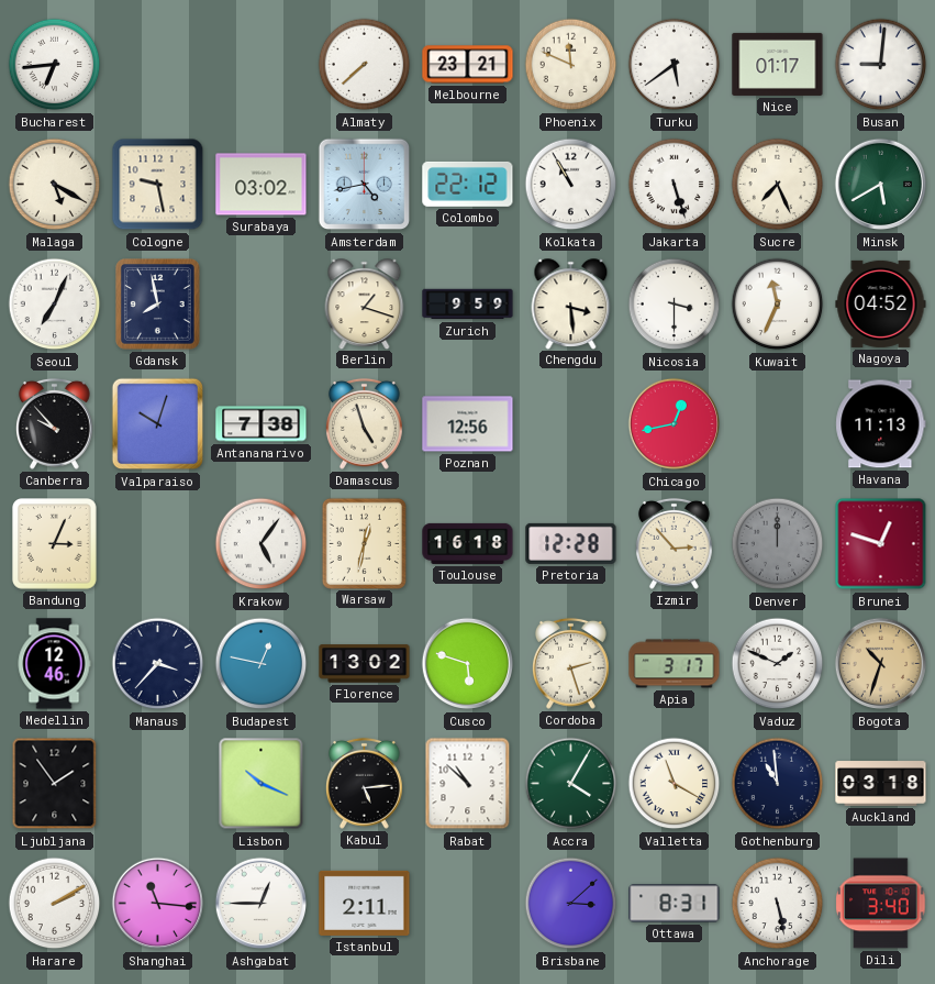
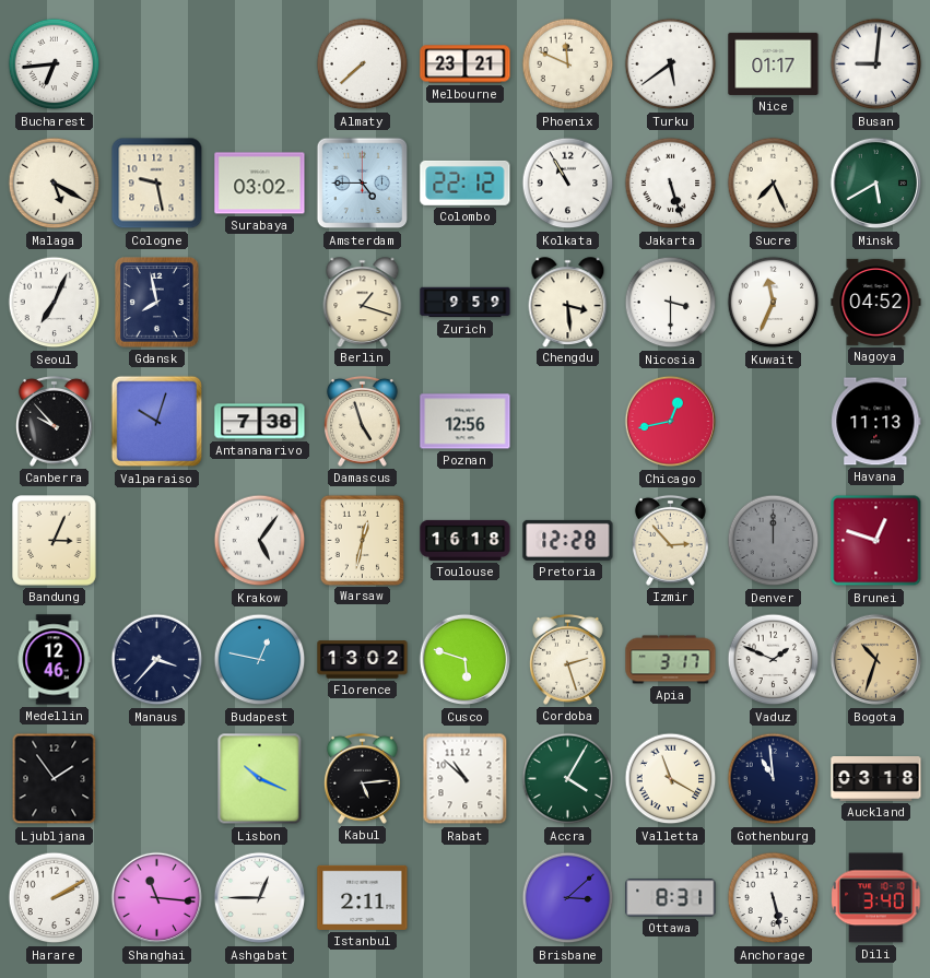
Amsterdam: 4:43 -> 4:45
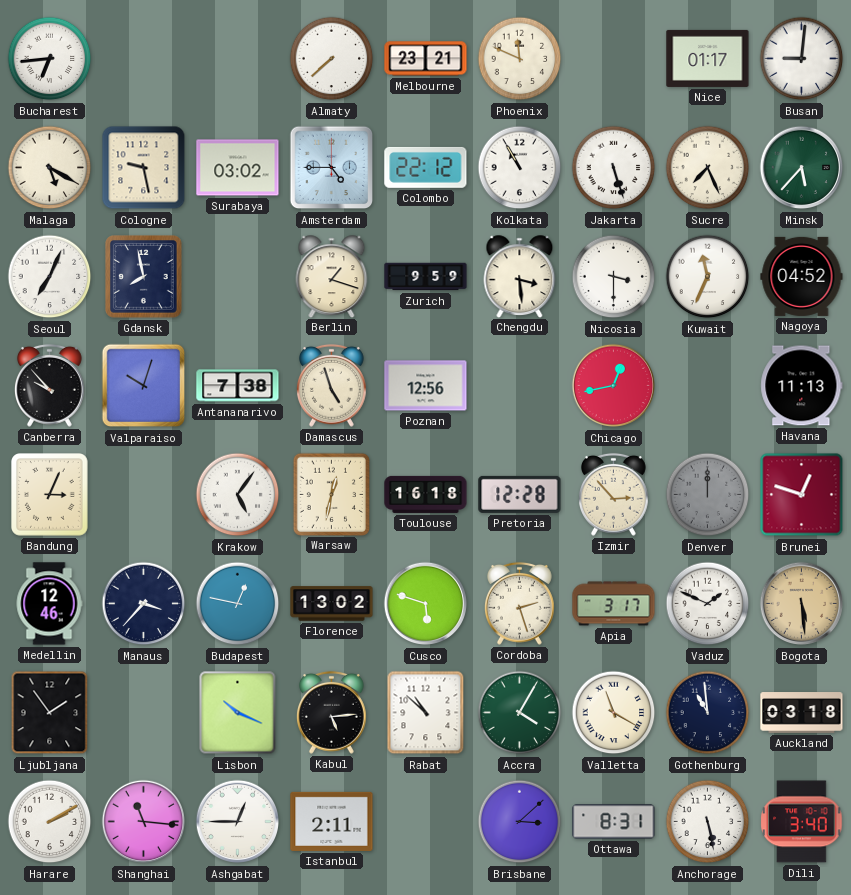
Turku: 5:39 -> none
Minsk: 5:40 -> 5:37
Bogota: 10:33 -> 5:29
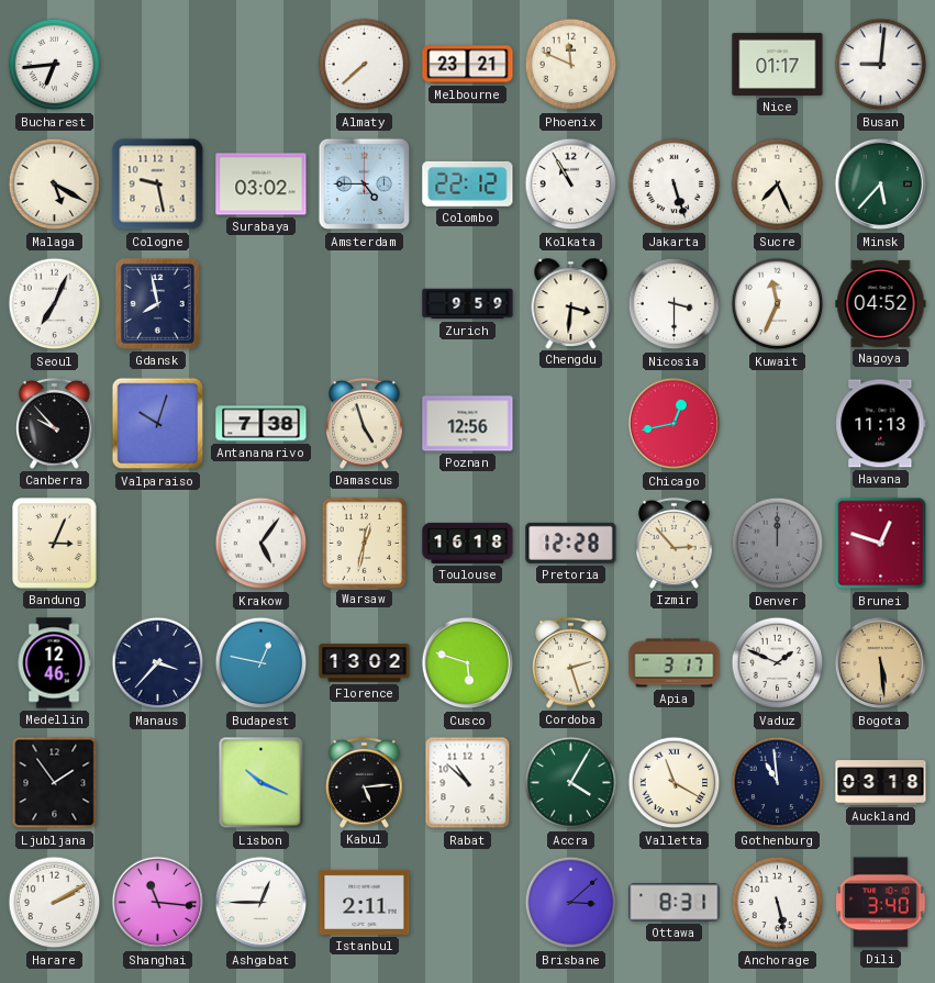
Berlin: 1:18 -> none
Chengdu: 3:29 -> 3:31
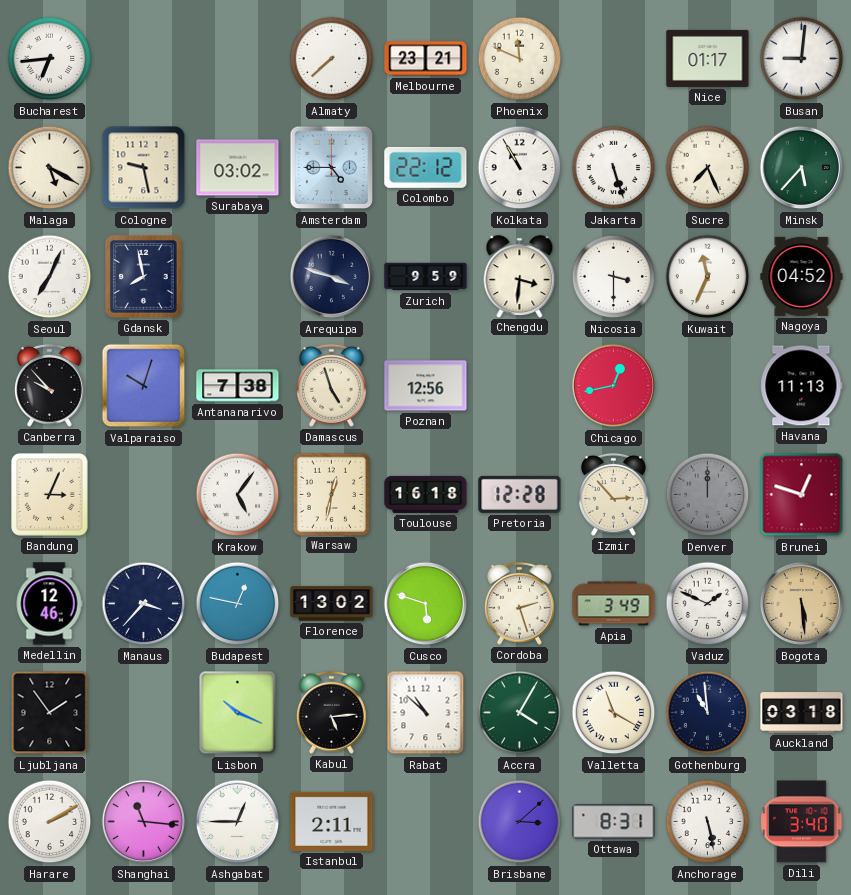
Arequipa: none -> 3:48
Apia: 3:17 -> 3:49
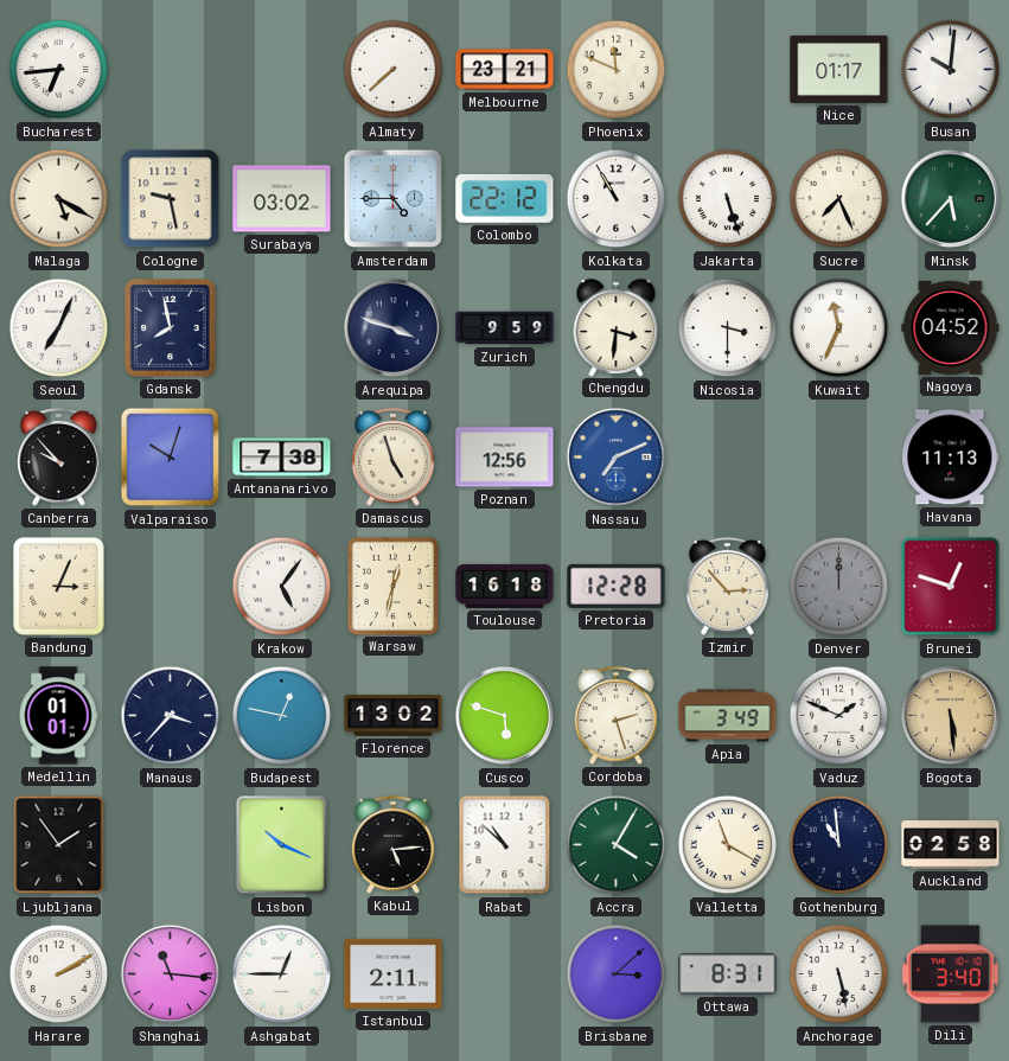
Busan: 9:01 -> 10:01
Nassau: none -> 7:11
Chicago: 12:43 -> none
Medellin: 12:46 -> 01:01
Auckland: 03:18 -> 02:58
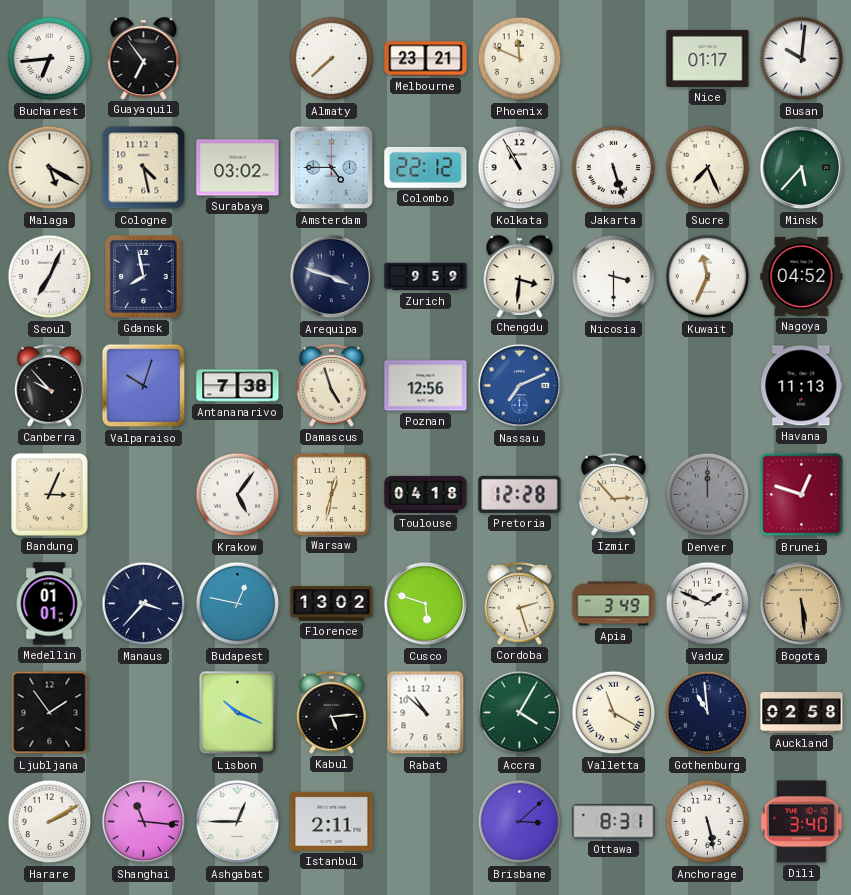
Guayaquil: none -> 6:54
Cologne: 9:28 -> 4:28
Toulouse: 16:18 -> 04:18
